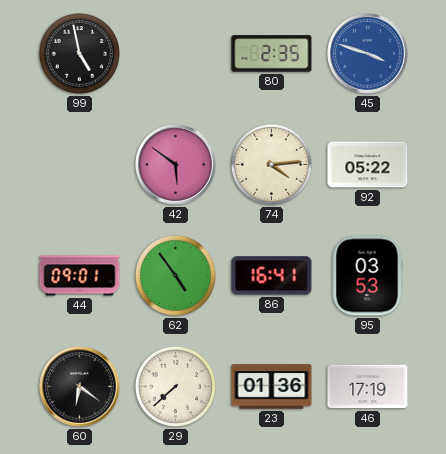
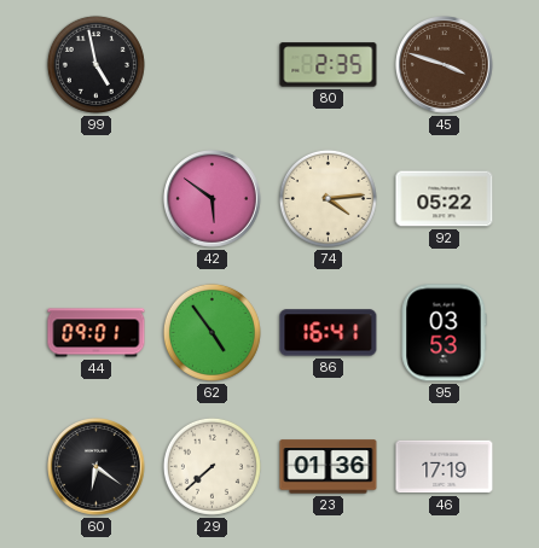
45 dial: blue -> brown
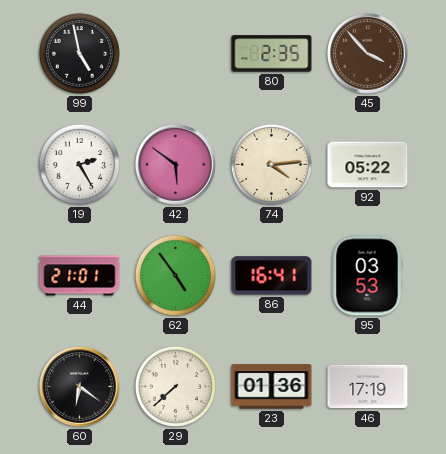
45: 3:48 -> 3:53
19: none -> 2:25
44: 09:01 -> 21:01
